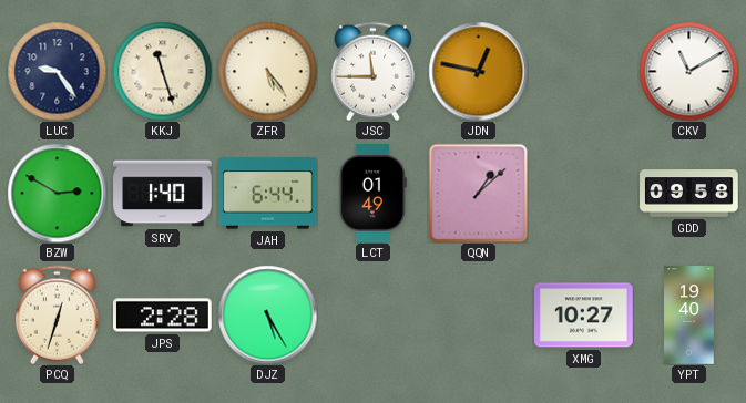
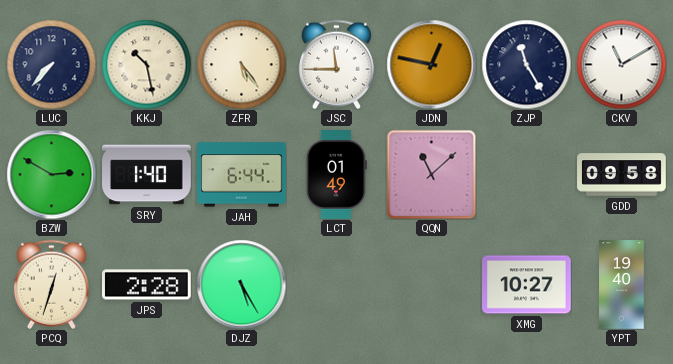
LUC: 9:24 -> 7:37
KKJ: 11:27 -> 10:28
ZJP: none -> 11:25
QQN: 1:08 -> 11:08
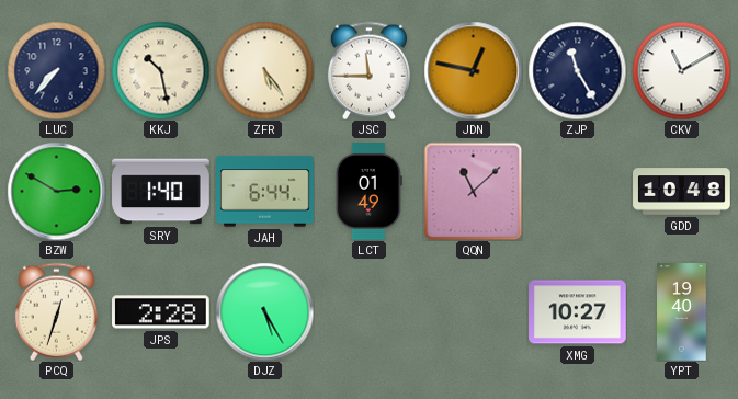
GDD: 09:58 -> 10:48
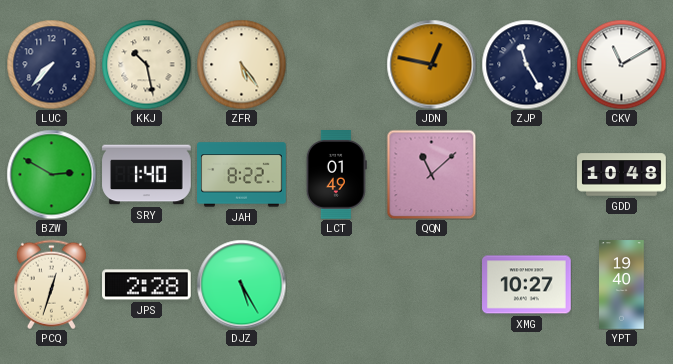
JSC: 11:45 -> none
JAH: 6:44 -> 8:22
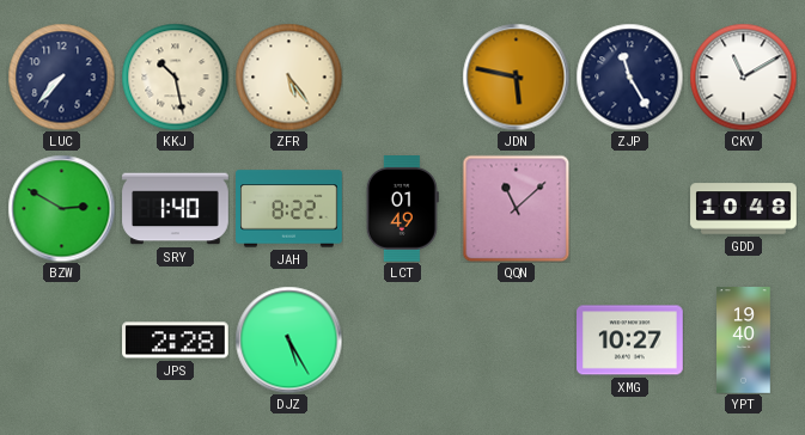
JDN: 12:47 -> 5:47
PCQ: 12:33 -> none
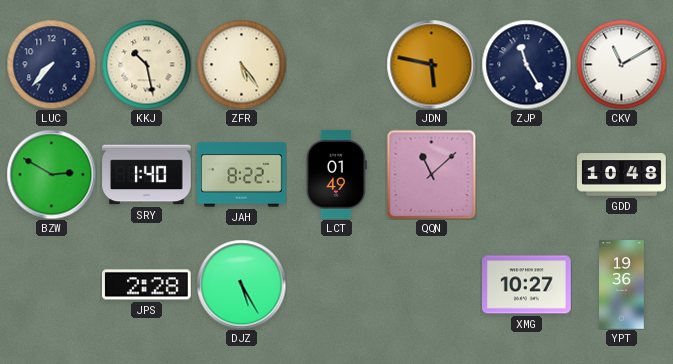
YPT: 19:40 -> 19:36
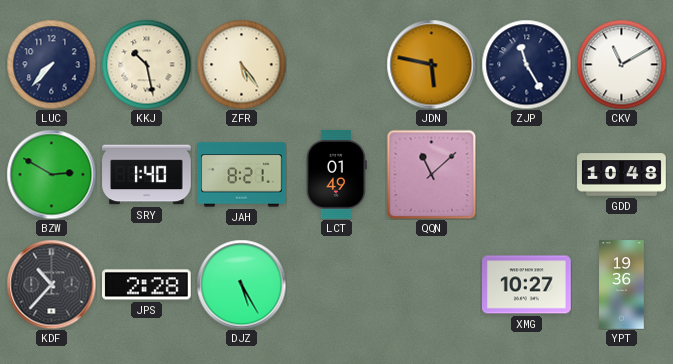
JAH: 8:22 -> 8:21
KDF: none -> 10:37
